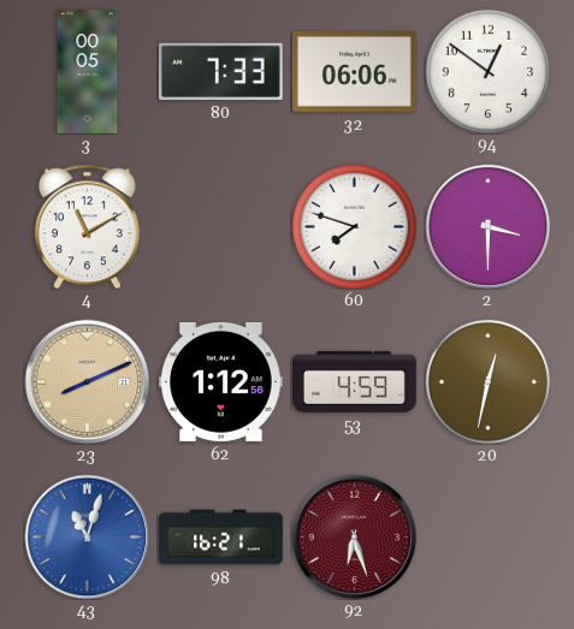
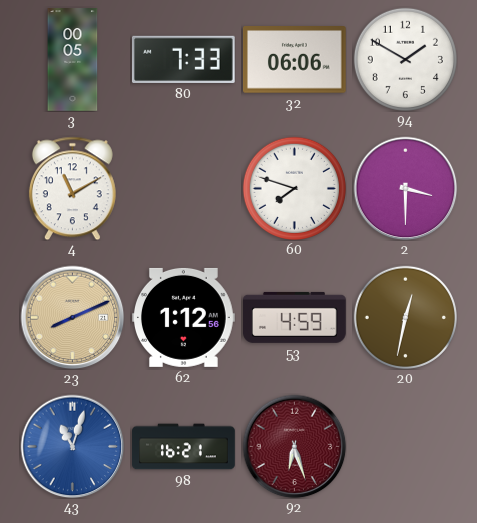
94: 12:51 -> 1:50
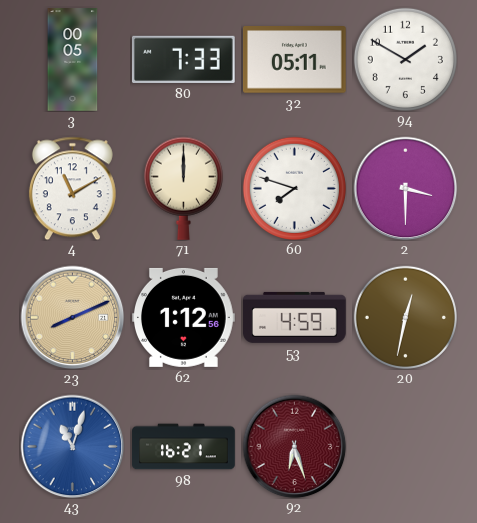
32: 06:06 -> 05:11
71: none -> 12:00
